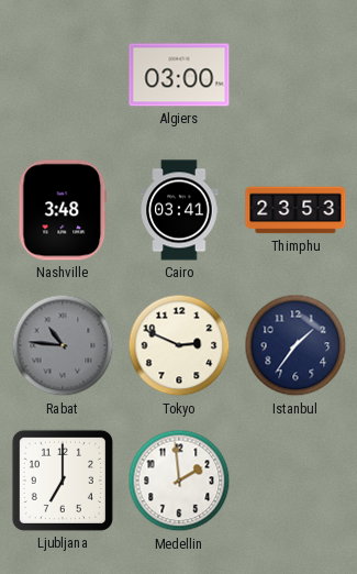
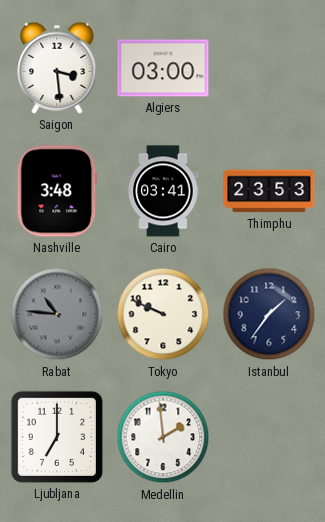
Saigon: none -> 3:29
Tokyo: 2:49 -> 9:49
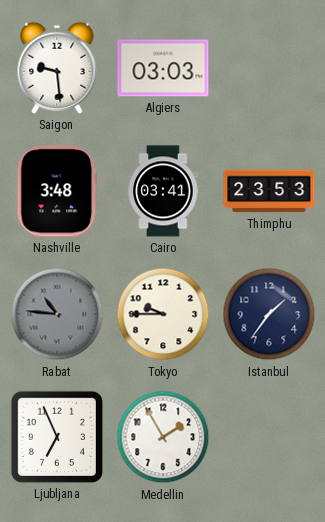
Saigon: 3:29 -> 9:29
Algiers: 03:00 -> 03:03
Tokyo: 9:49 -> 9:45
Ljubljana: 7:00 -> 6:56
Medellin: 1:59 -> 1:55
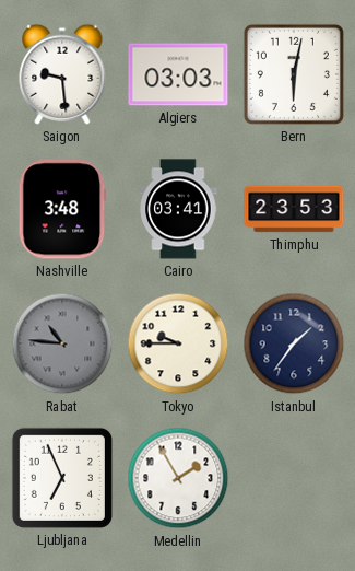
Bern: none -> 6:02
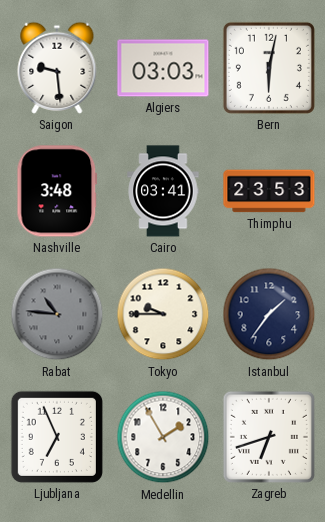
Zagreb: none -> 6:42
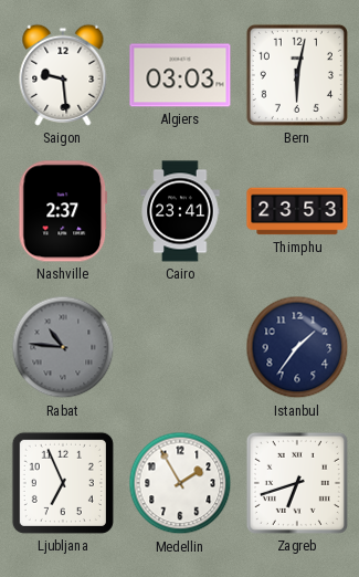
Nashville: 3:48 -> 2:37
Cairo: 03:41 -> 23:41
Tokyo: 9:45 -> none
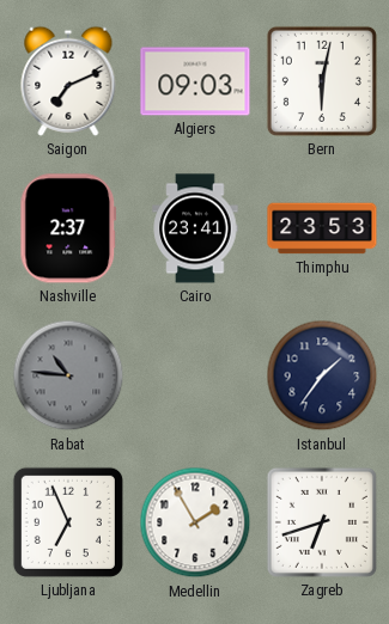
Saigon: 9:29 -> 7:11
Algiers: 03:03 -> 09:03
